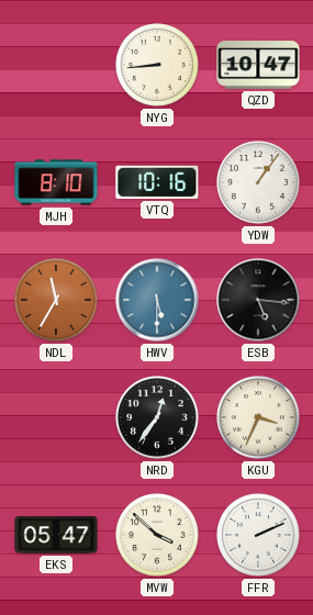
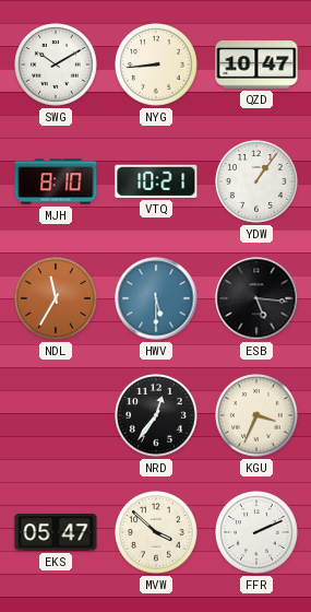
SWG: none -> 10:10
VTQ: 10:16 -> 10:21
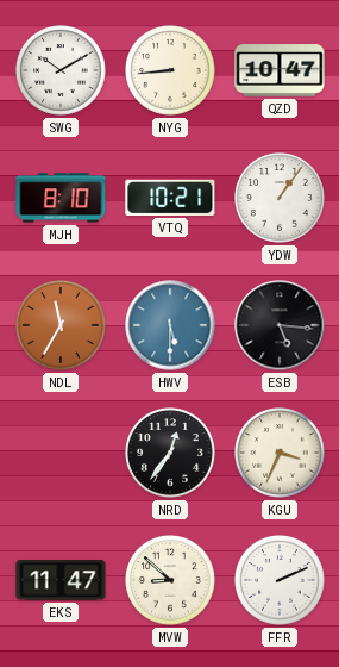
EKS: 05:47 -> 11:47
MVW: 3:52 -> 8:52
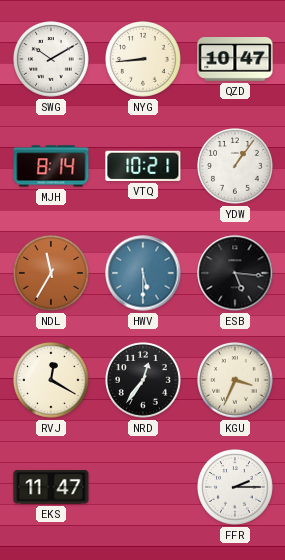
MJH: 8:10 -> 8:14
RVJ: none -> 12:20
MVW: 8:52 -> none
FFR: 2:11 -> 2:15
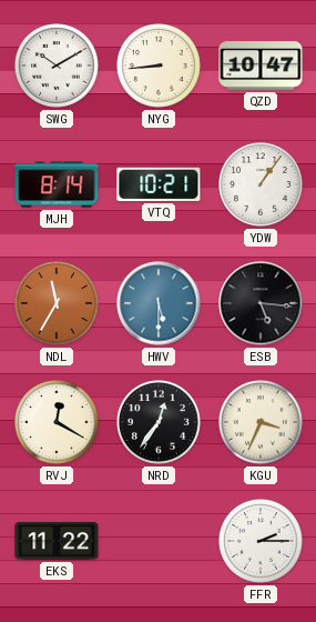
EKS: 11:47 -> 11:22
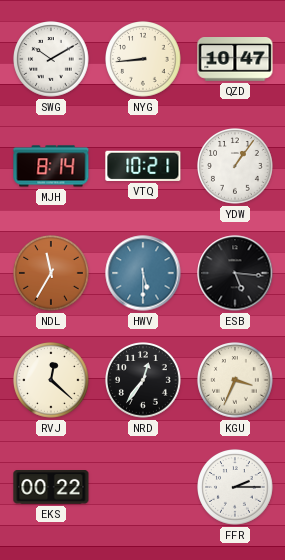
RVJ: 12:20 -> 12:22
EKS: 11:22 -> 00:22
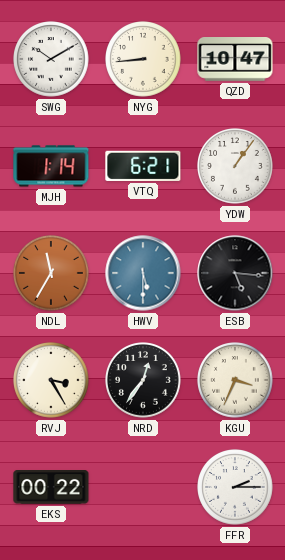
MJH: 8:14 -> 1:14
VTQ: 10:21 -> 6:21
RVJ: 12:22 -> 3:25
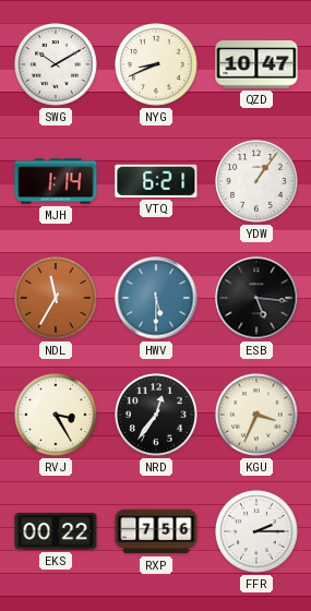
NYG: 8:44 -> 8:41
RXP: none -> 7:56
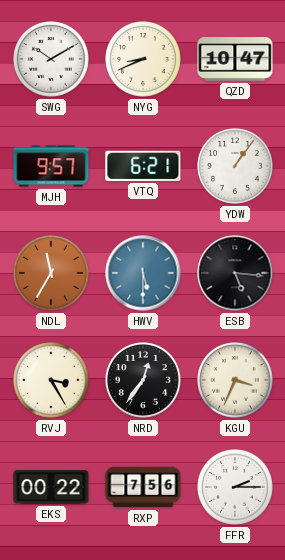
MJH: 1:14 -> 9:57
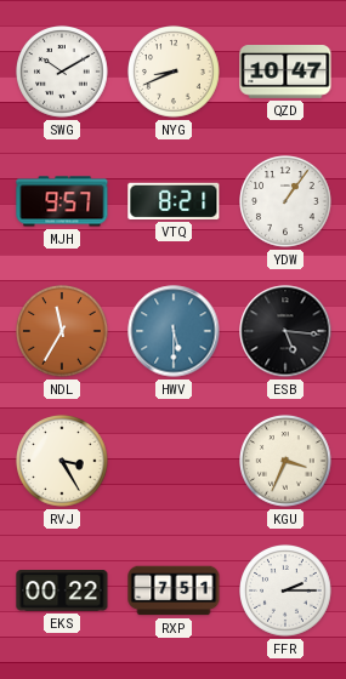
VTQ: 6:21 -> 8:21
NRD: 12:36 -> none
RXP: 7:56 -> 7:51
